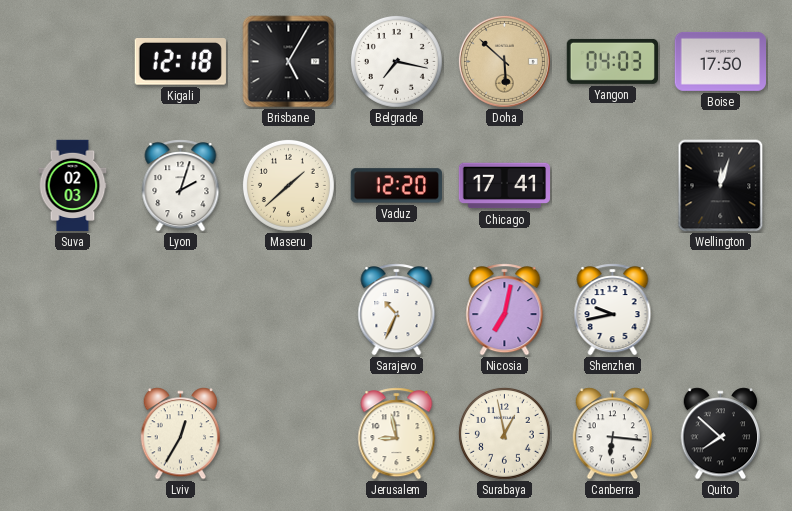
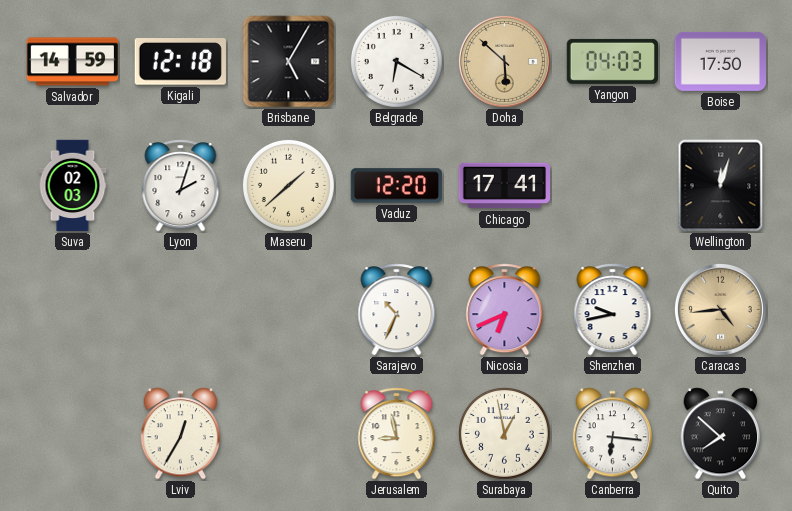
Salvador: none -> 14:59
Belgrade: 7:17 -> 6:20
Nicosia: 7:02 -> 6:41
Caracas: none -> 4:44
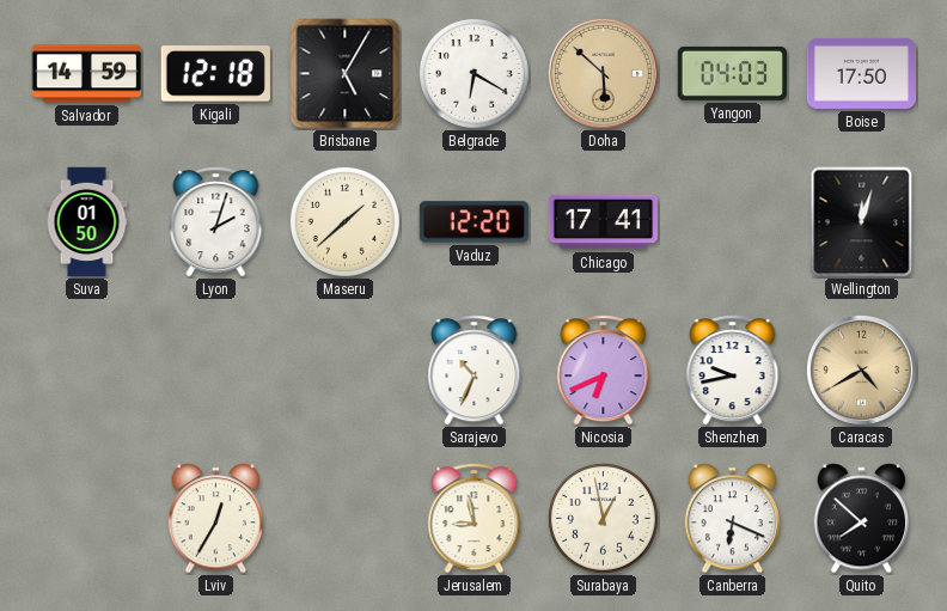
Suva: 02:03 -> 01:50
Caracas: 4:44 -> 4:40
Canberra: 6:16 -> 6:19
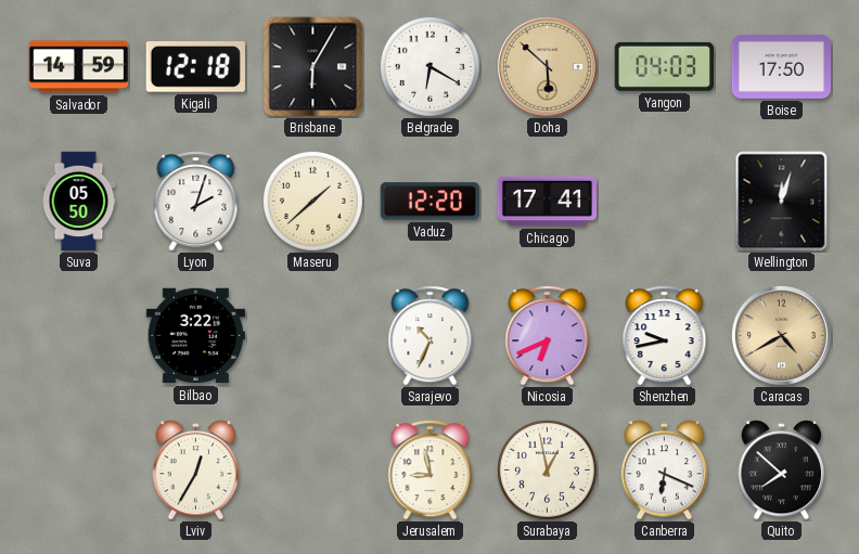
Brisbane: 5:05 -> 6:05
Suva: 01:50 -> 05:50
Bilbao: none -> 3:22
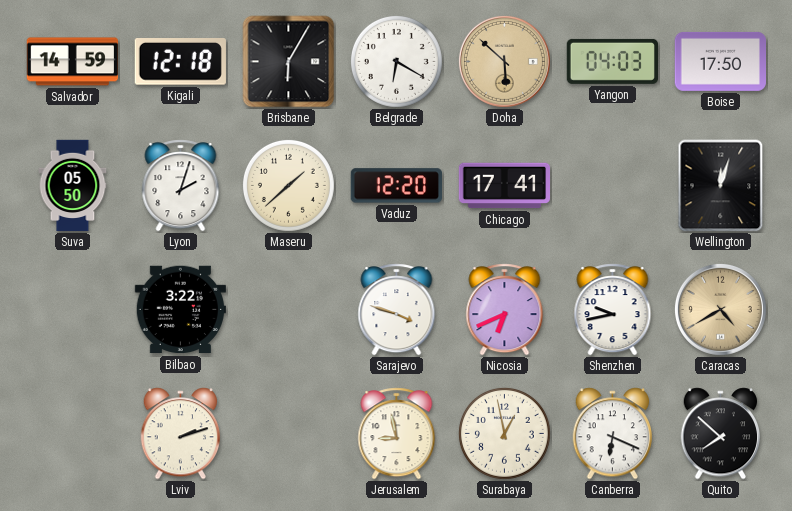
Sarajevo: 10:34 -> 3:48
Lviv: 12:35 -> 2:12
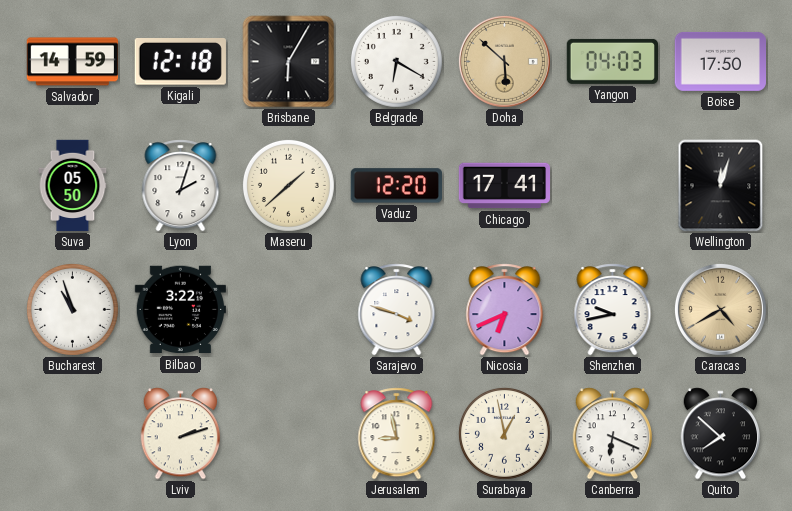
Bucharest: none -> 10:57
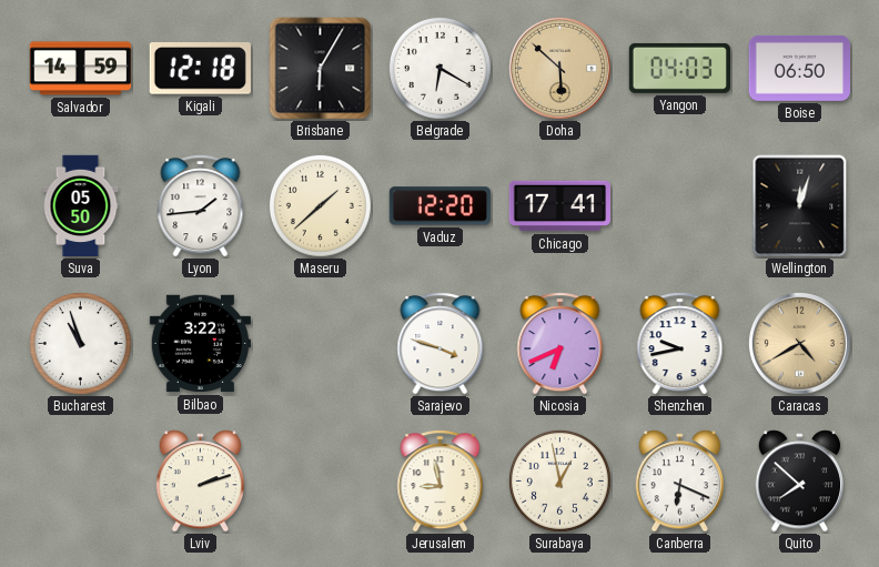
Boise: 17:50 -> 06:50
Lyon: 2:03 -> 1:44
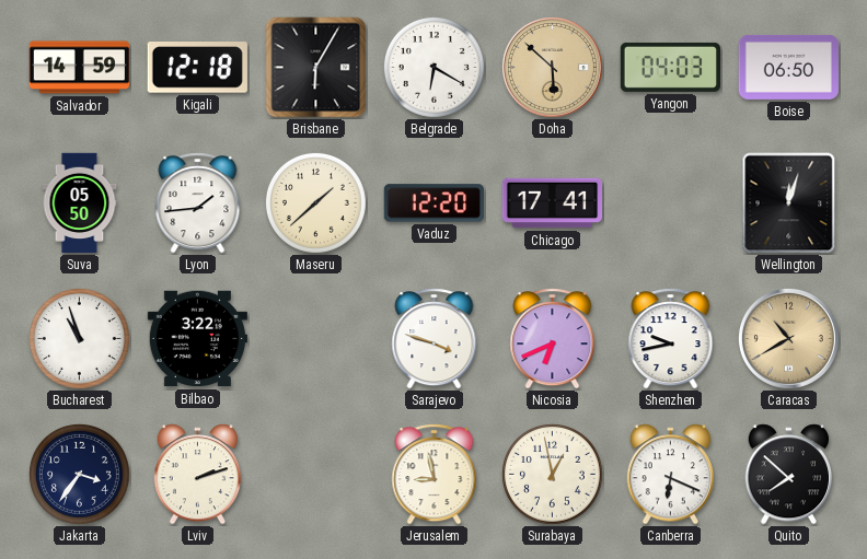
Caracas: 4:40 -> 10:40
Jakarta: none -> 3:36
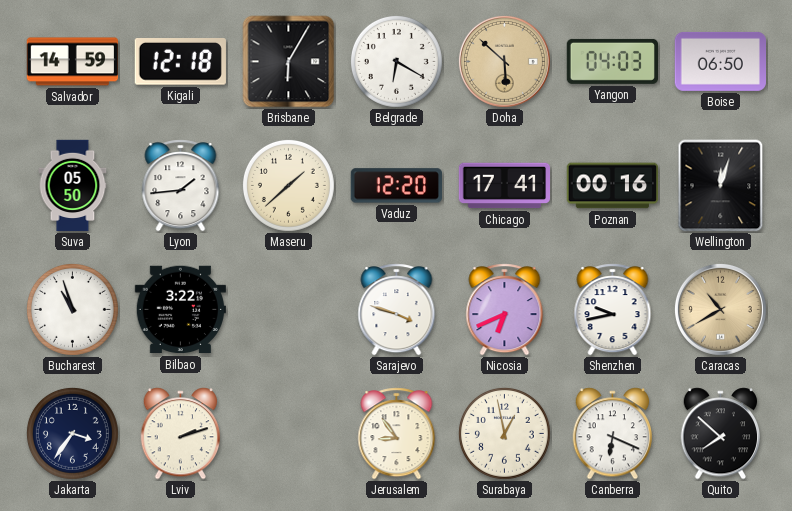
Poznan: none -> 00:16
Jerusalem: 8:58 -> 8:54
